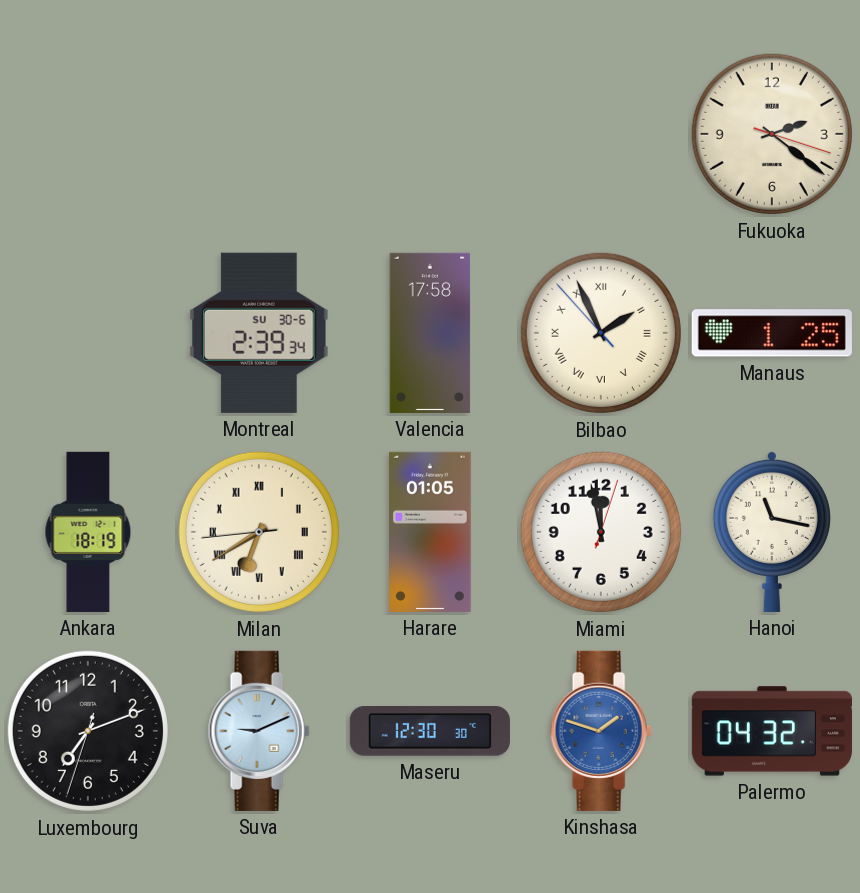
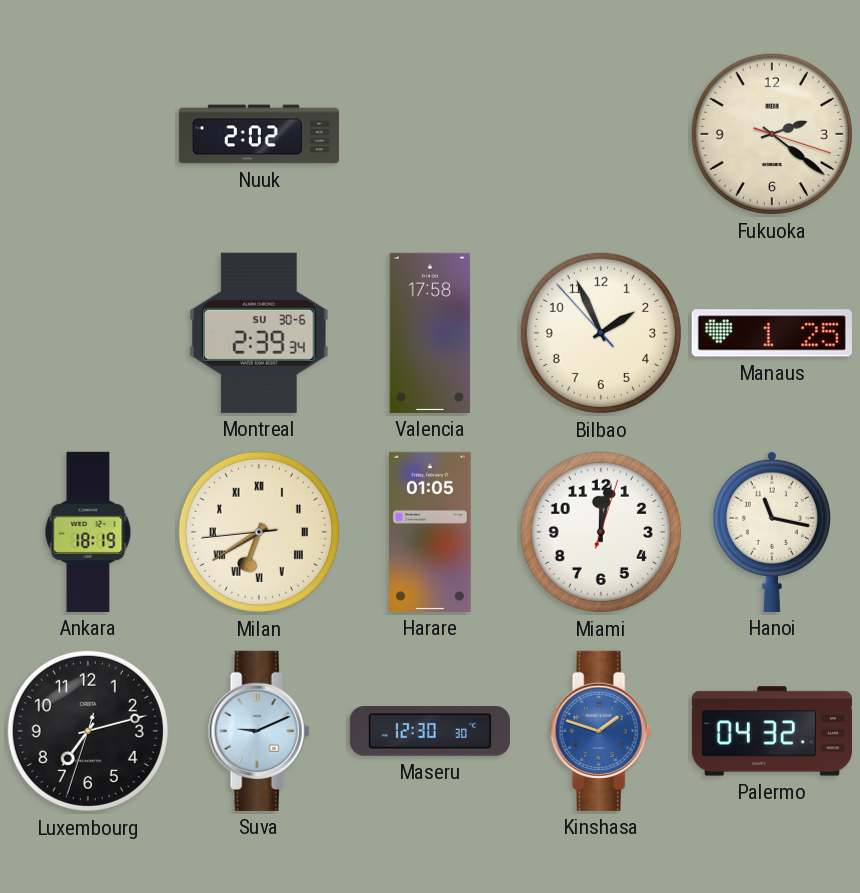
Nuuk: none -> 2:02
Bilbao numerals: Roman -> Arabic
Miami: 11:58 -> 12:02
Luxembourg: 7:11 -> 7:12
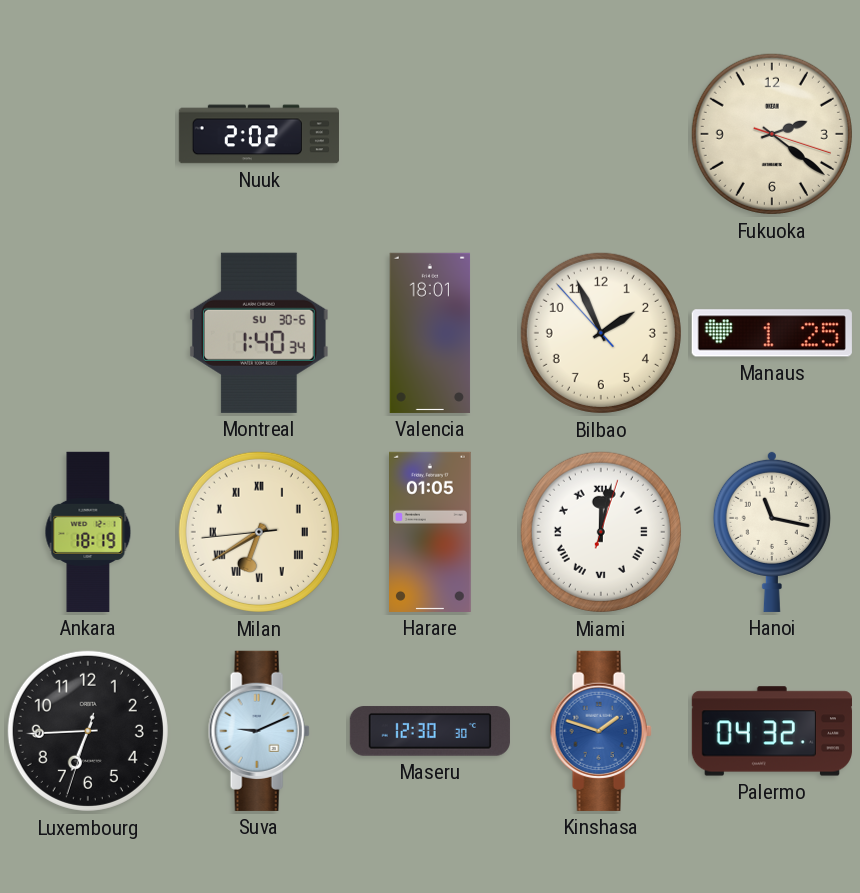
Montreal: 2:39 -> 1:40
Valencia: 17:58 -> 18:01
Miami numerals: Arabic -> Roman
Luxembourg: 7:12 -> 6:44
